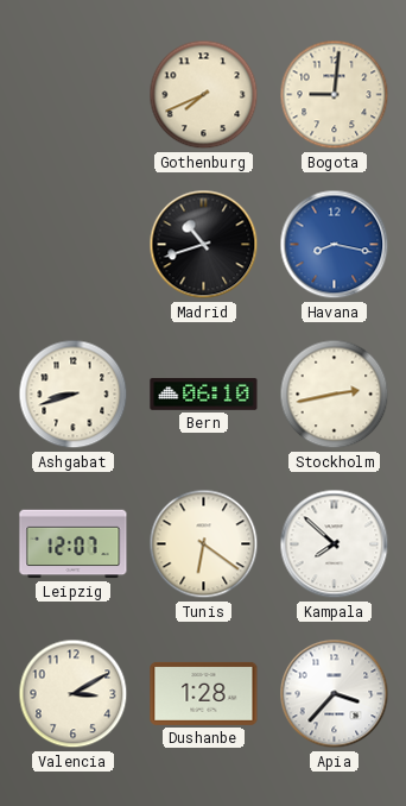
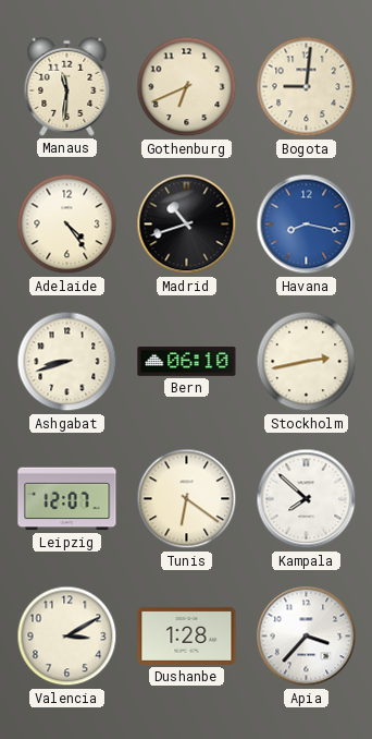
Manaus: none -> 11:31
Gothenburg: 7:41 -> 6:41
Adelaide: none -> 4:24
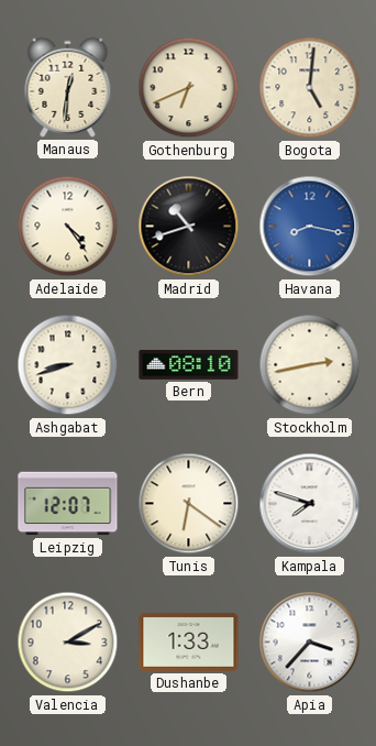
Manaus: 11:31 -> 12:31
Bogota: 9:01 -> 5:01
Bern: 06:10 -> 08:10
Kampala: 7:52 -> 7:48
Dushanbe: 1:28 -> 1:33
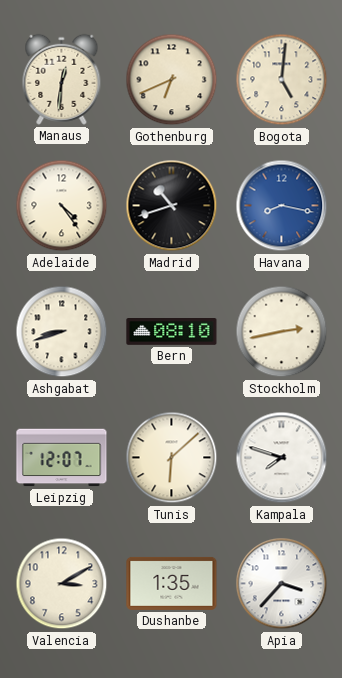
Tunis: 6:21 -> 6:08
Dushanbe: 1:33 -> 1:35
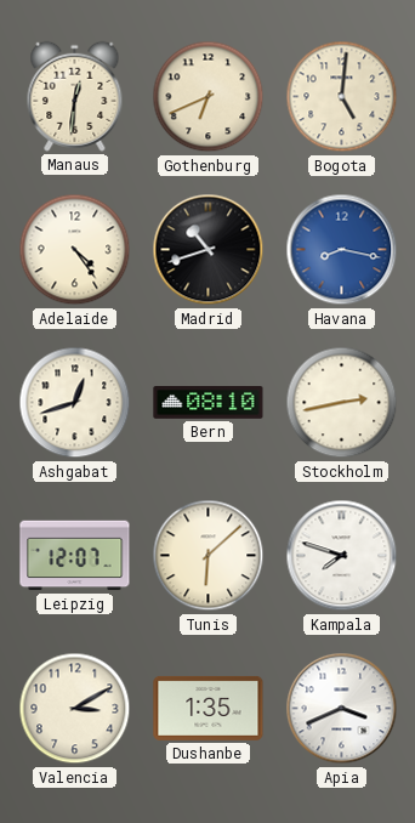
Ashgabat: 8:42 -> 12:42
Apia: 3:37 -> 3:41
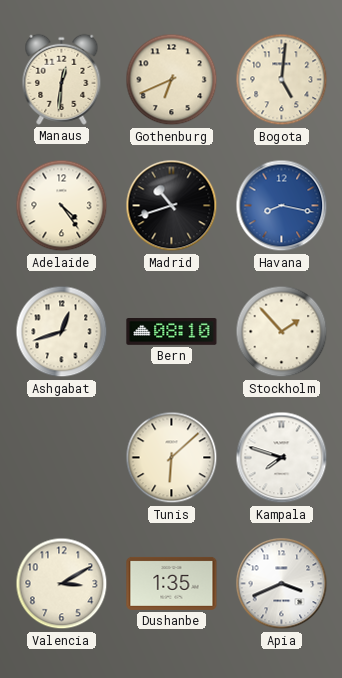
Stockholm: 2:43 -> 1:53
Leipzig: 12:07 -> none
